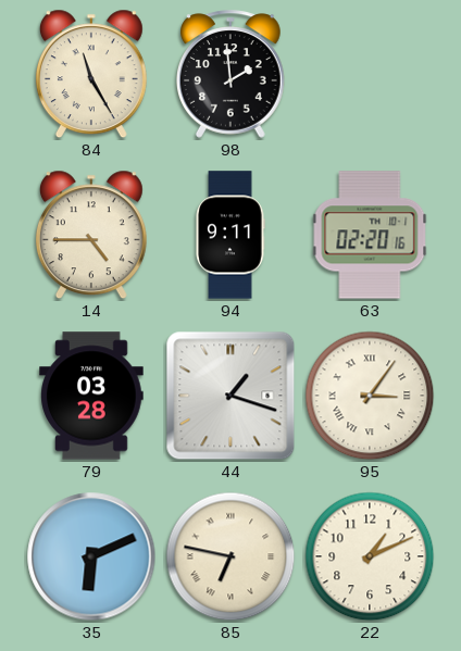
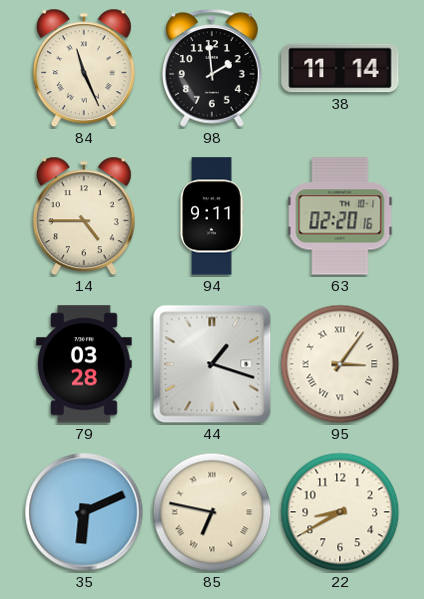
84: 11:25 -> 11:26
38: none -> 11:14
22: 1:11 -> 8:40
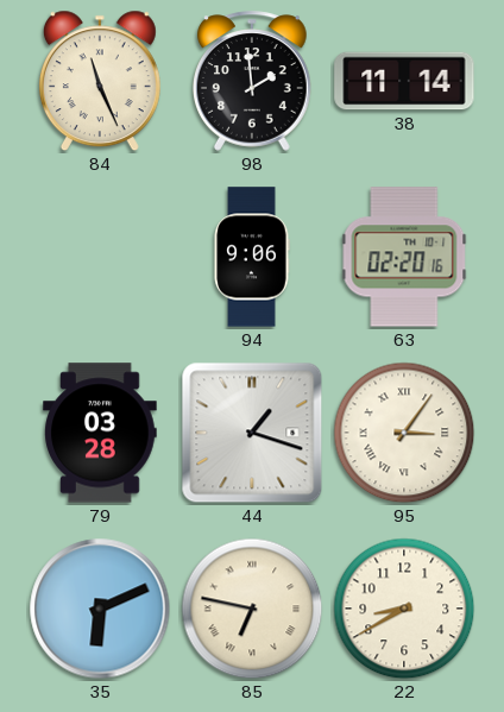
14: 4:45 -> none
94: 9:11 -> 9:06
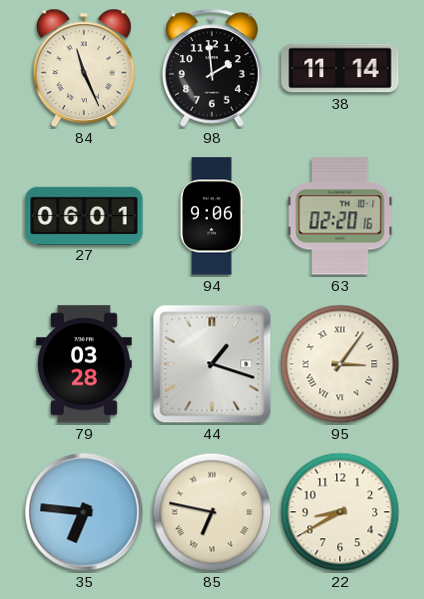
27: none -> 06:01
35: 6:11 -> 6:46
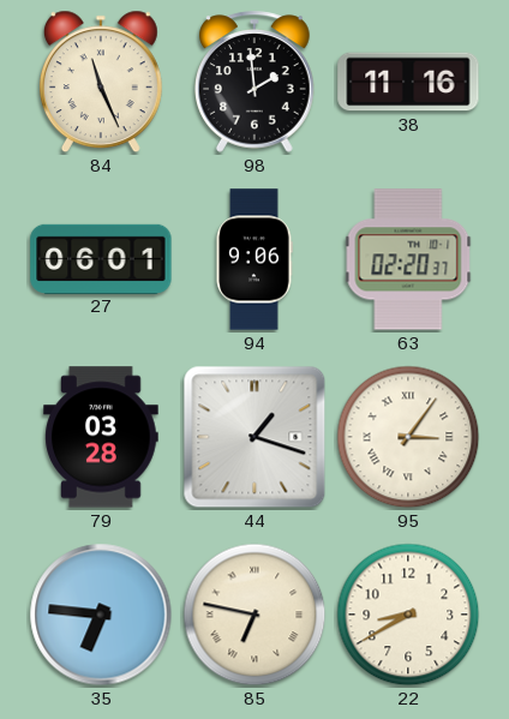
38: 11:14 -> 11:16
63: 02:20:16 -> 02:20:37
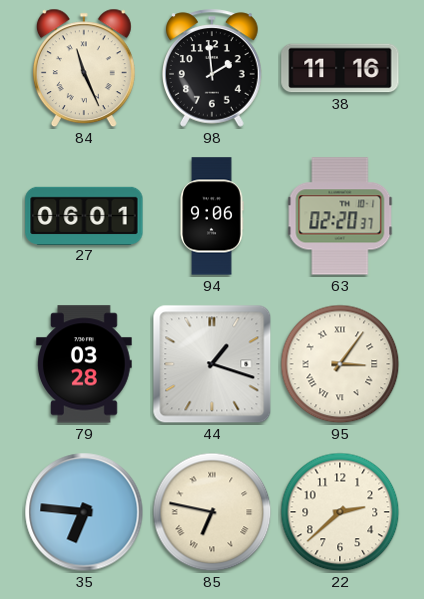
22: 8:40 -> 2:38
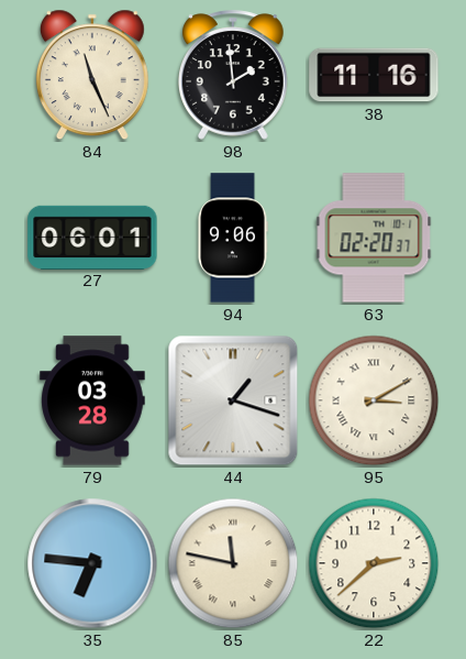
95: 3:06 -> 3:10
85: 6:47 -> 11:47
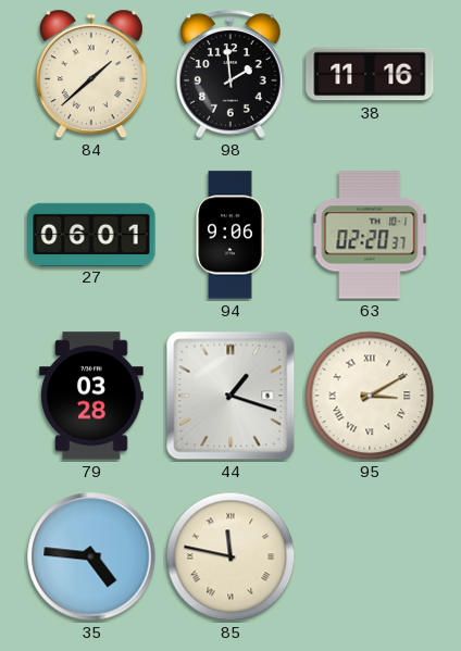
84: 11:26 -> 1:38
35: 6:46 -> 4:46
22: 2:38 -> none
